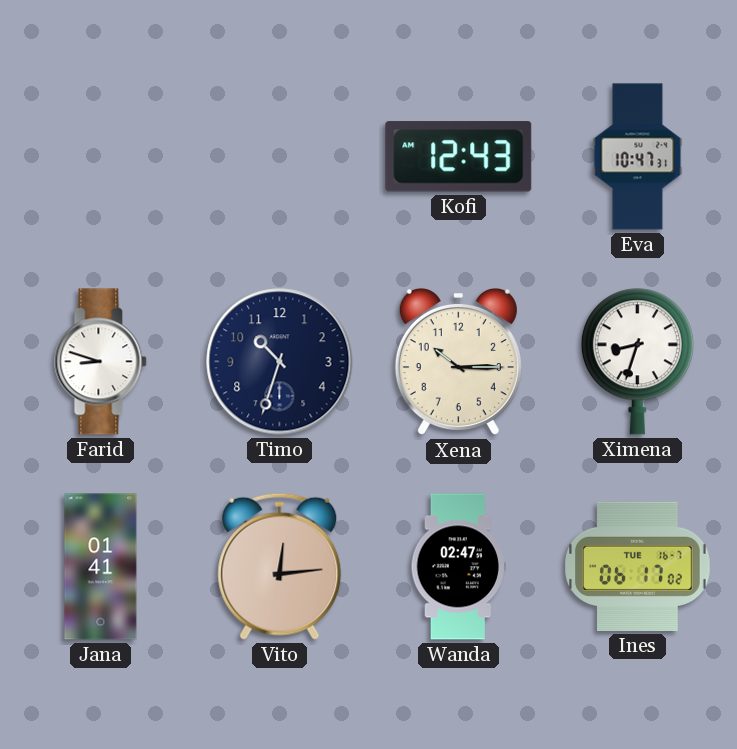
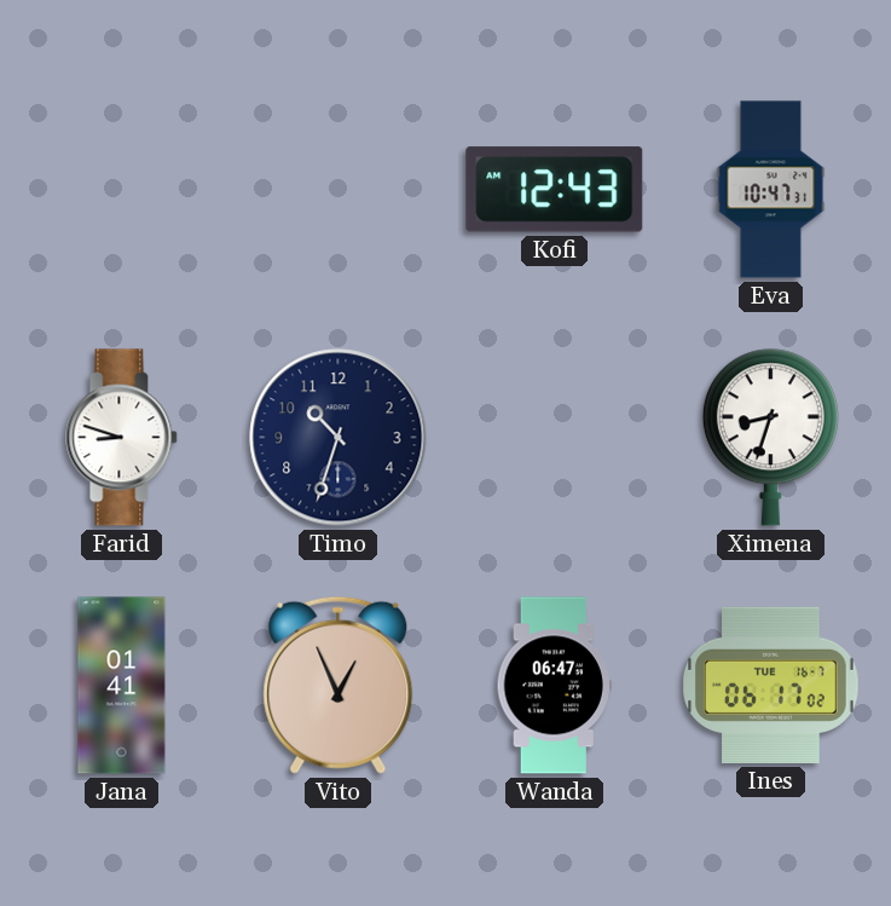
Xena: 10:15 -> none
Vito: 12:14 -> 12:56
Wanda: 02:47 -> 06:47
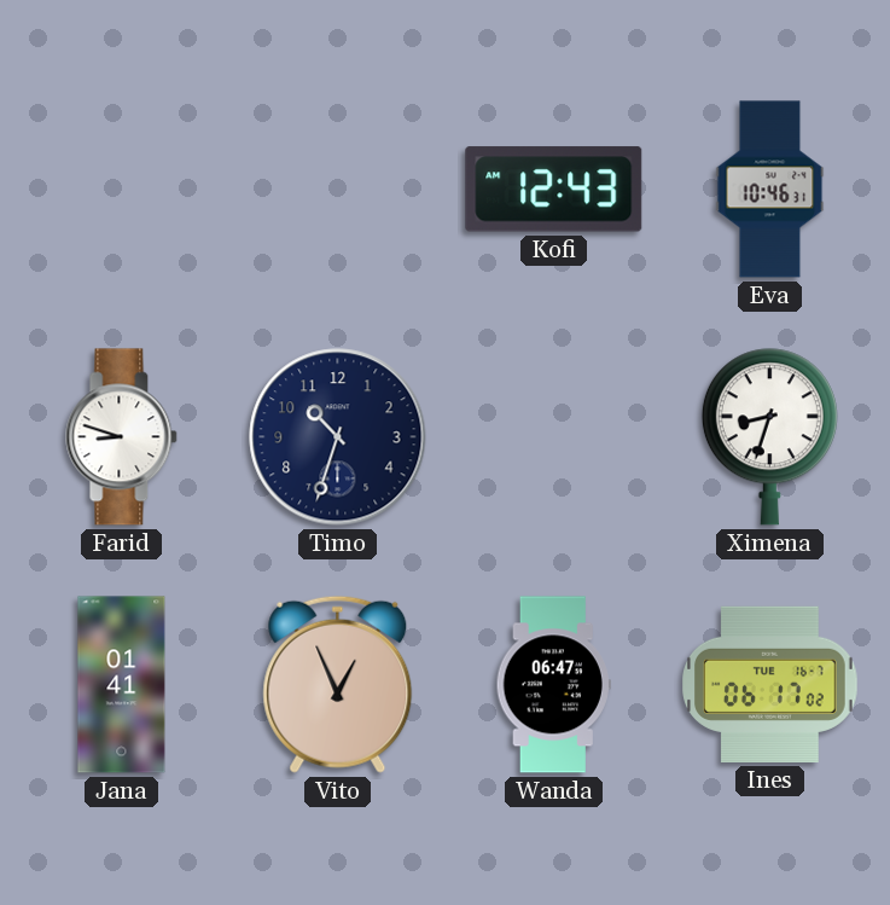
Eva: 10:47 -> 10:46
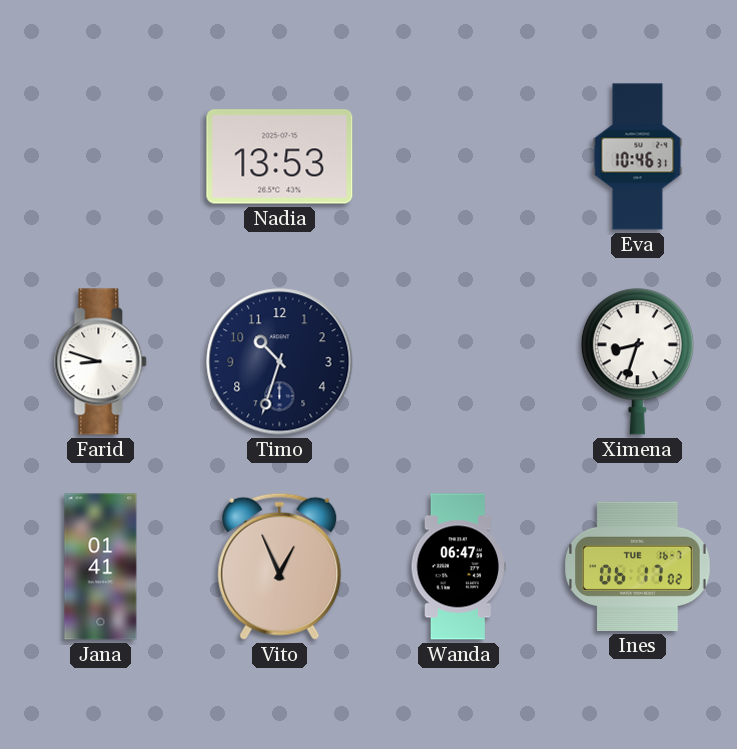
Nadia: none -> 13:53
Kofi: 12:43 -> none
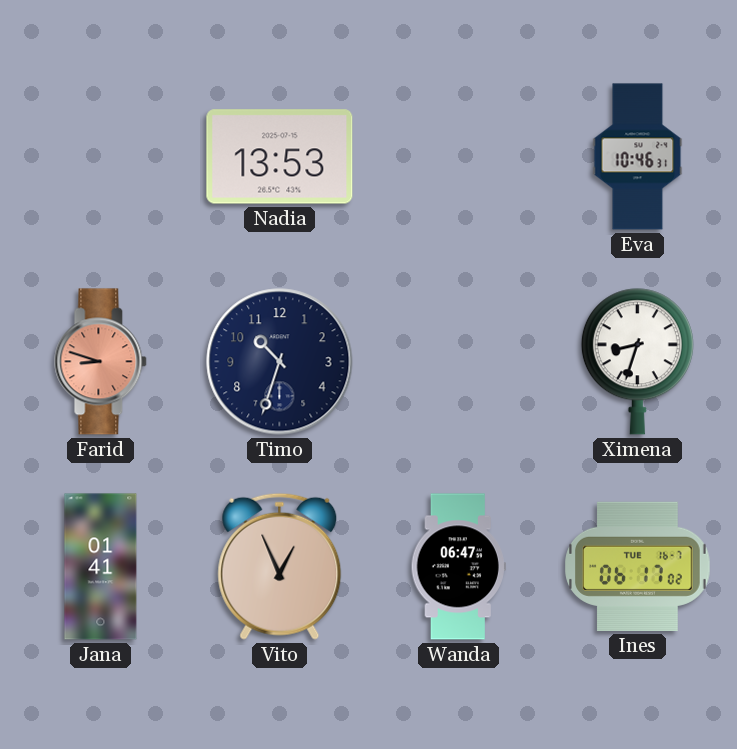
Farid dial: white -> salmon
